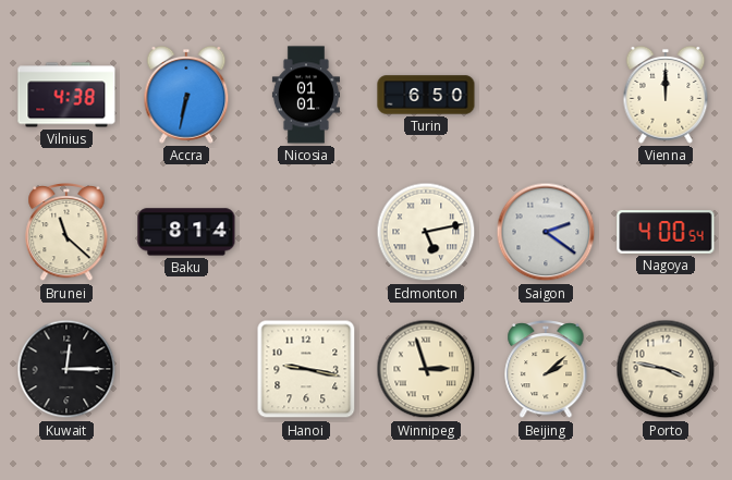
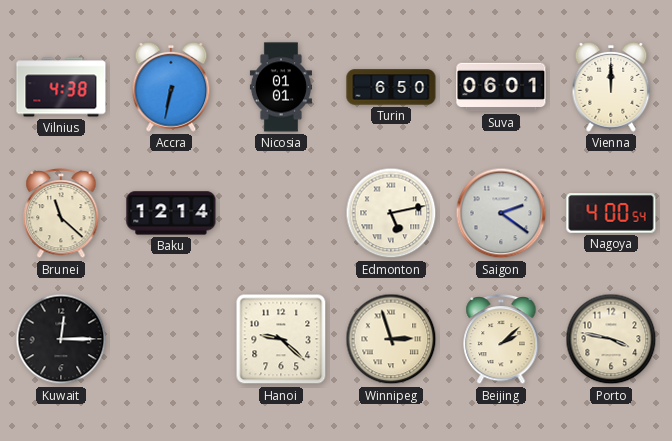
Suva: none -> 06:01
Baku: 8:14 -> 12:14
Hanoi: 9:17 -> 9:22
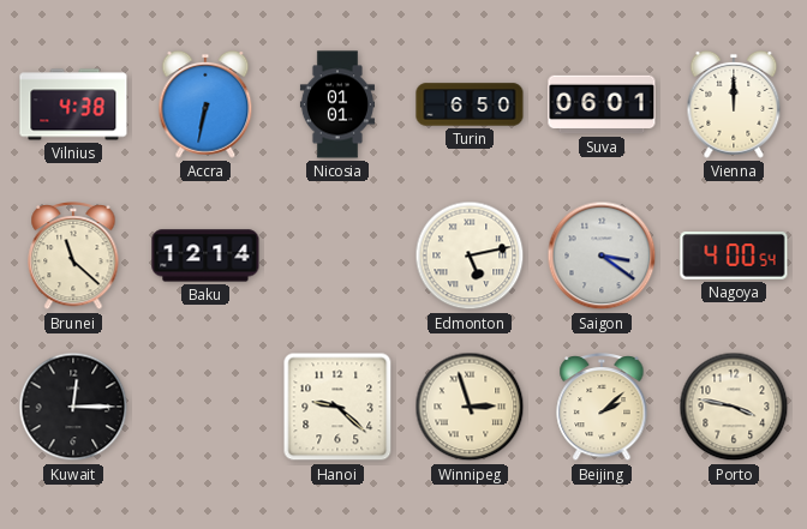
Saigon: 2:21 -> 3:21
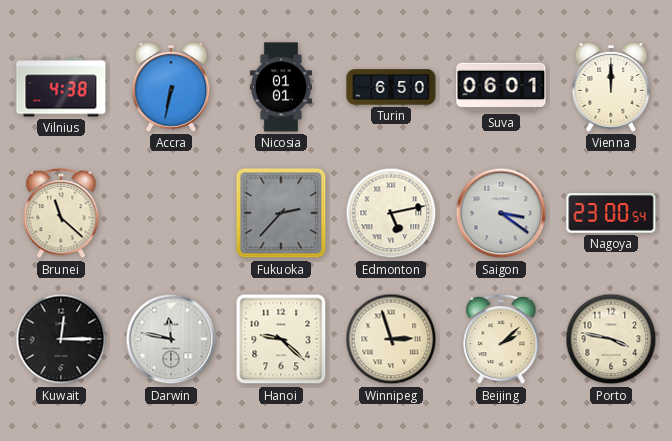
Baku: 12:14 -> none
Fukuoka: none -> 2:37
Nagoya: 4:00 -> 23:00
Darwin: none -> 11:47
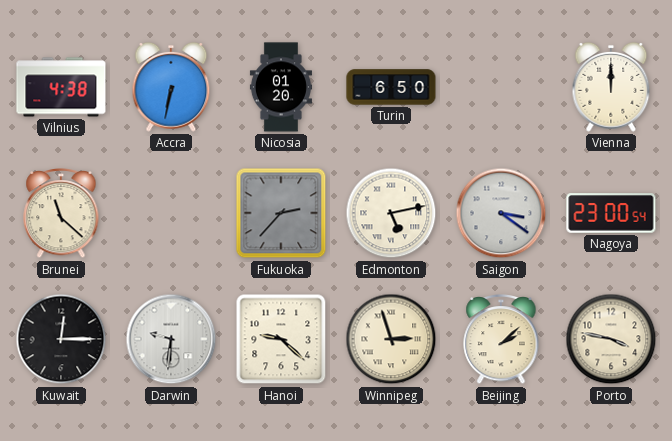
Nicosia: 01:01 -> 01:20
Suva: 06:01 -> none
Darwin: 11:47 -> 9:31
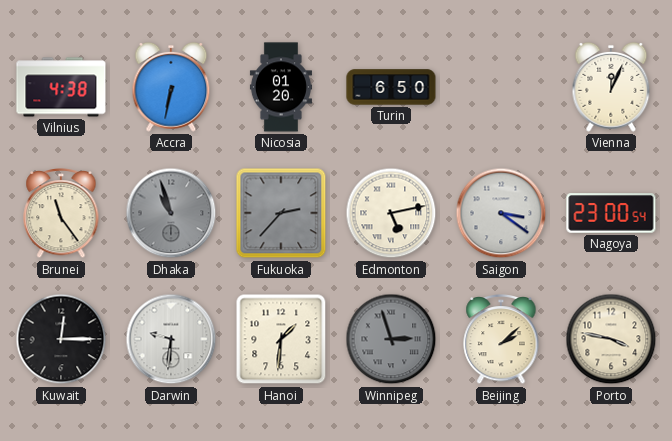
Vienna: 12:00 -> 12:04
Brunei: 11:22 -> 11:24
Dhaka: none -> 10:57
Hanoi: 9:22 -> 1:31
Winnipeg dial: cream -> grey
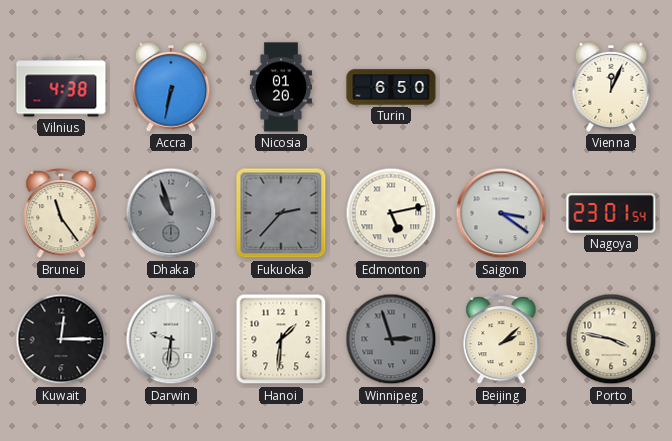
Nagoya: 23:00 -> 23:01
